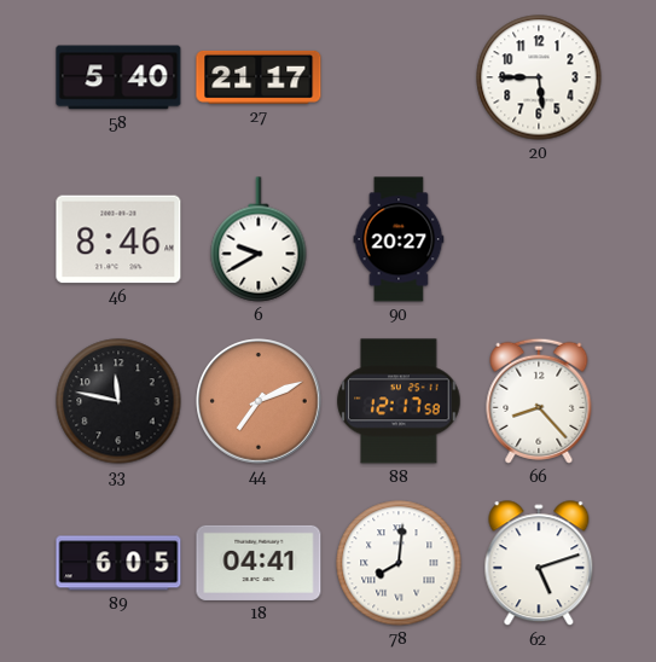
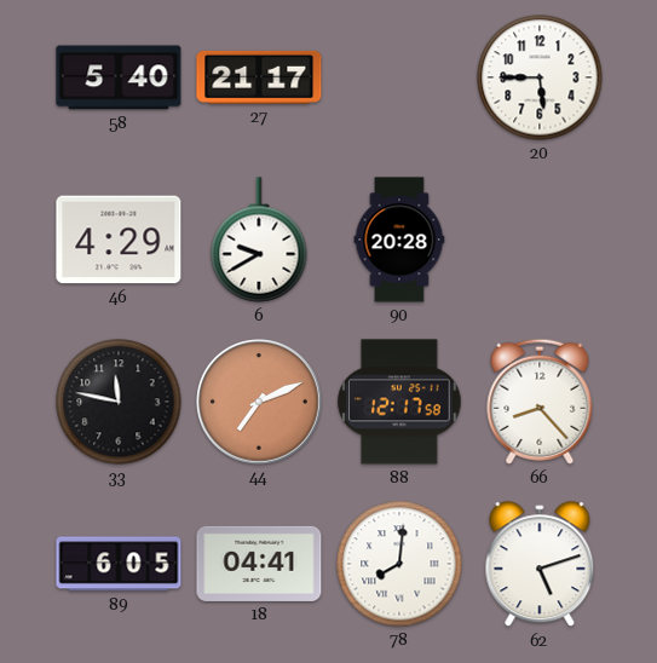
46: 8:46 -> 4:29
90: 20:27 -> 20:28
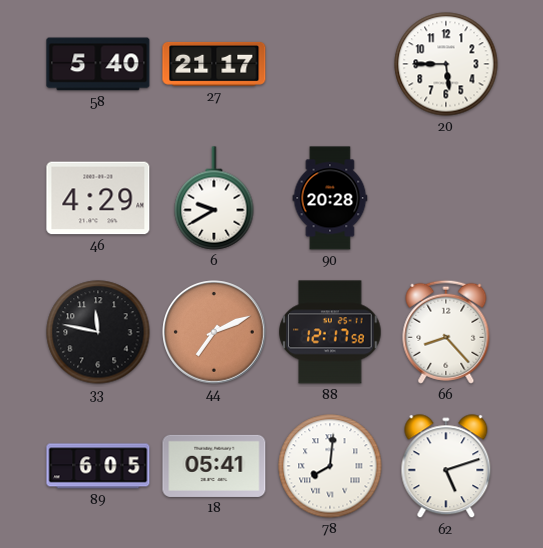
18: 04:41 -> 05:41
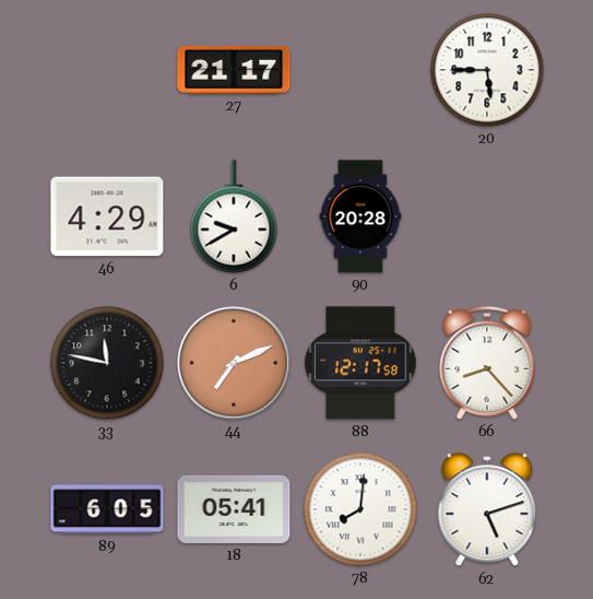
58: 5:40 -> none
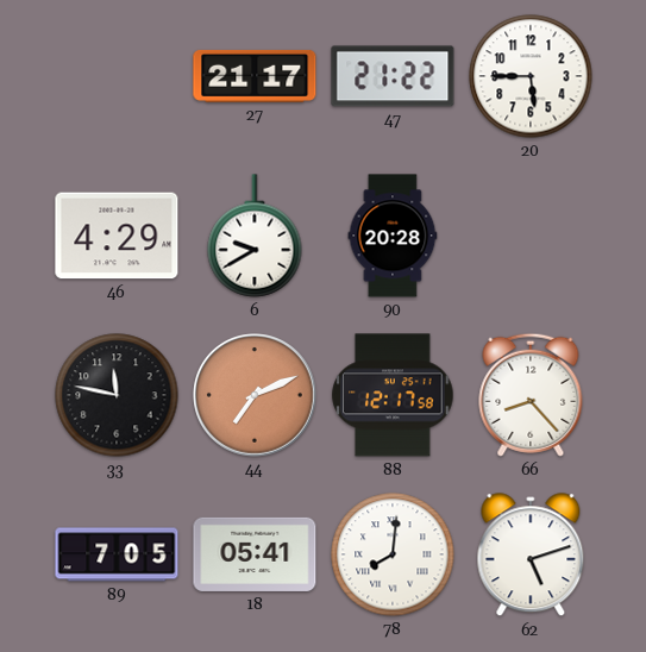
47: none -> 21:22
89: 6:05 -> 7:05
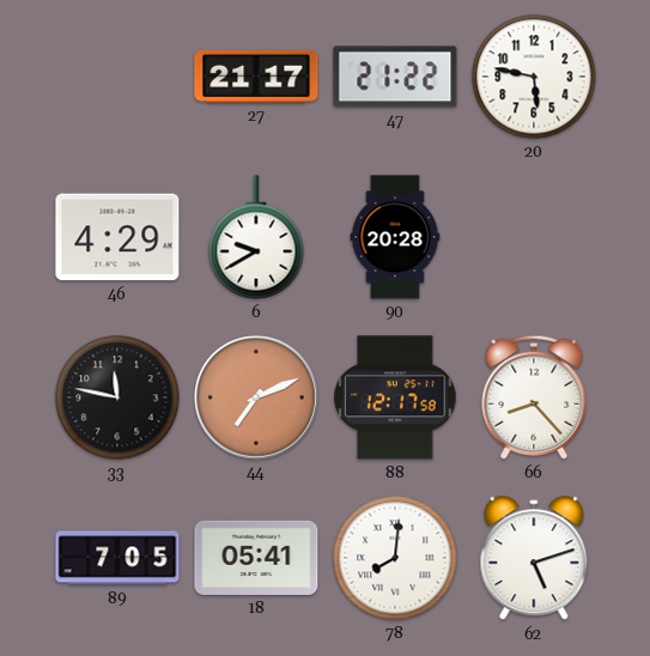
20: 5:45 -> 5:47
